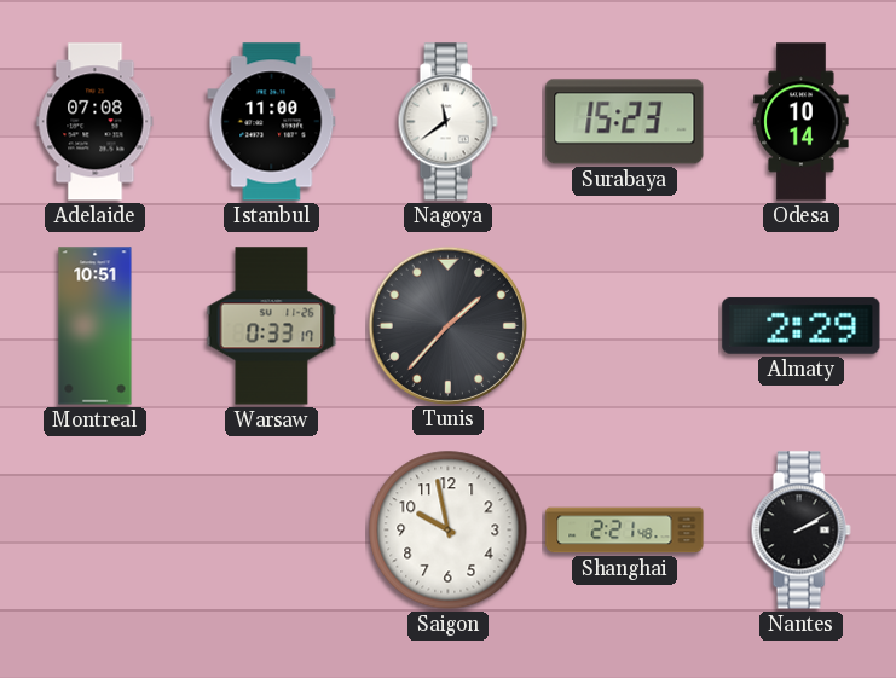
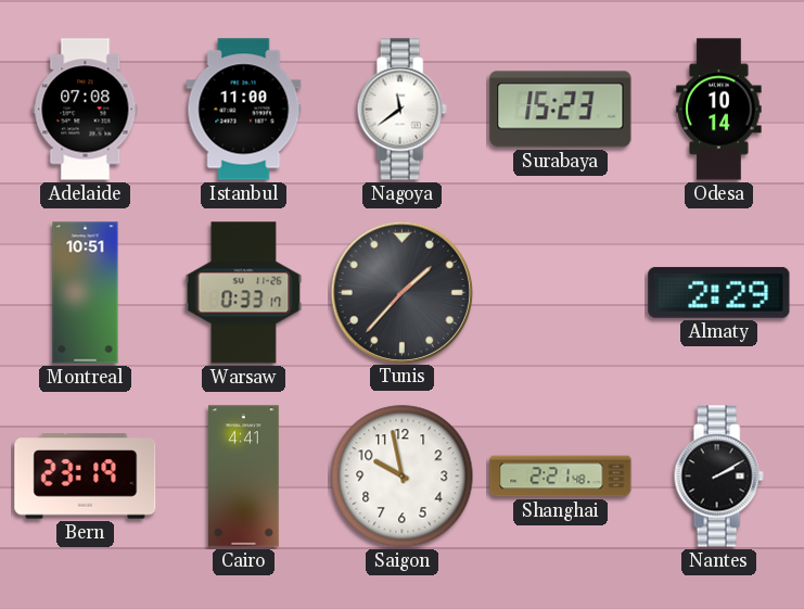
Bern: none -> 23:19
Cairo: none -> 4:41
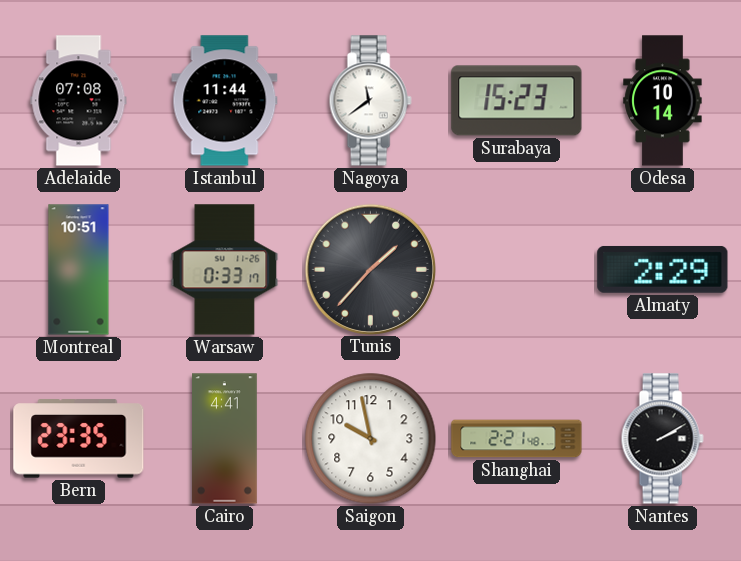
Istanbul: 11:00 -> 11:44
Bern: 23:19 -> 23:35
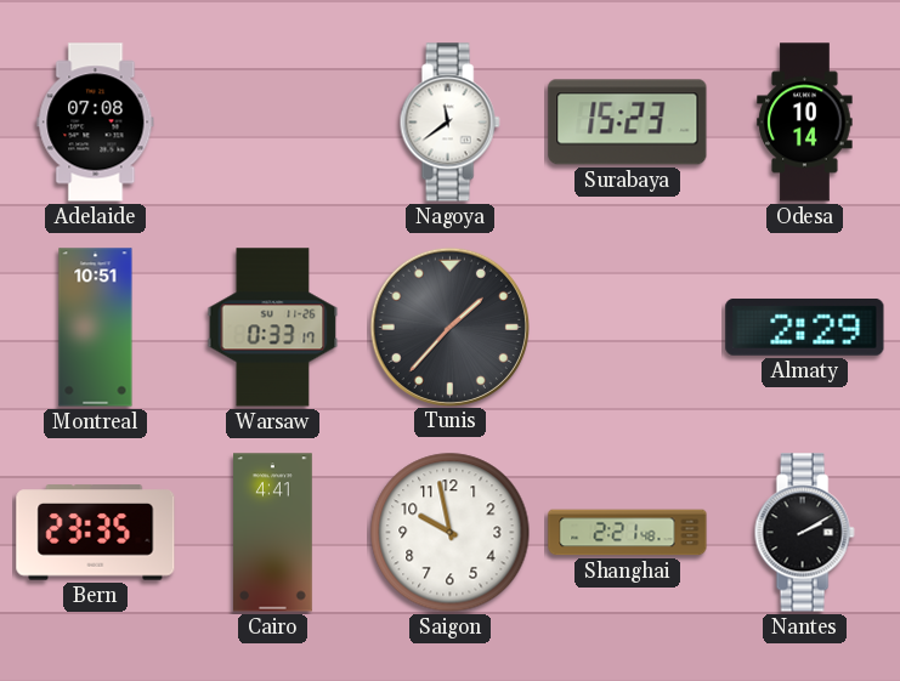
Istanbul: 11:44 -> none
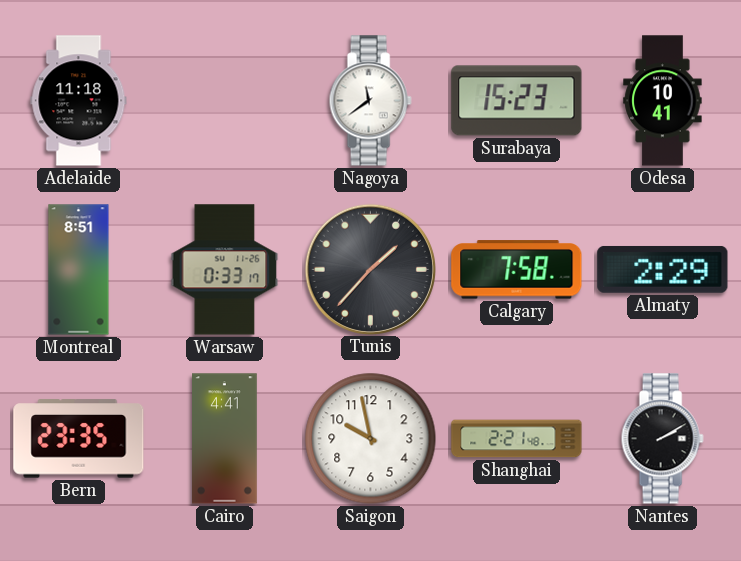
Adelaide: 07:08 -> 11:18
Odesa: 10:14 -> 10:41
Montreal: 10:51 -> 8:51
Calgary: none -> 7:58
